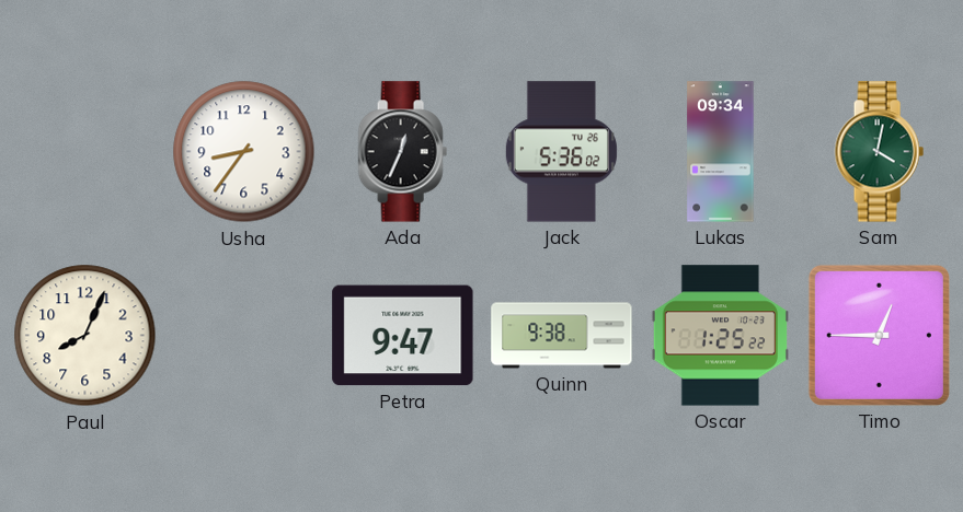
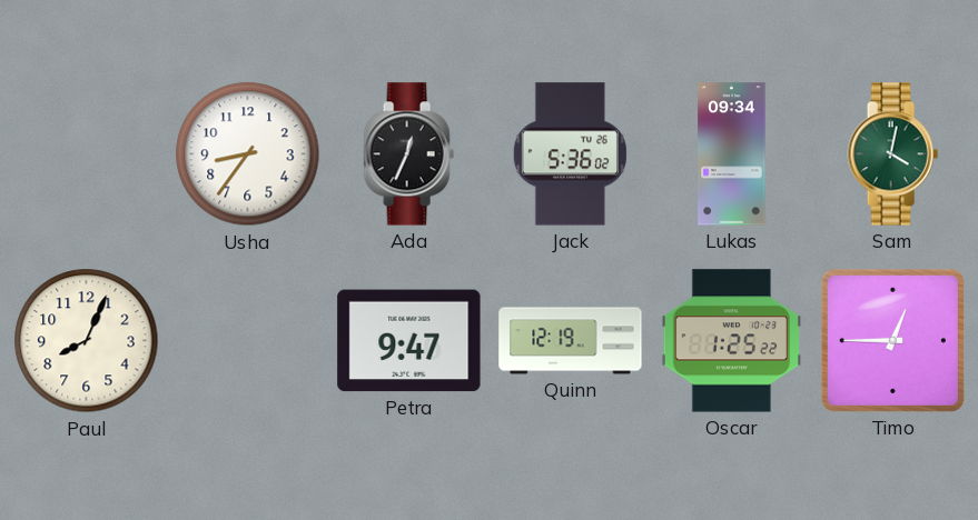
Quinn: 9:38 -> 12:19
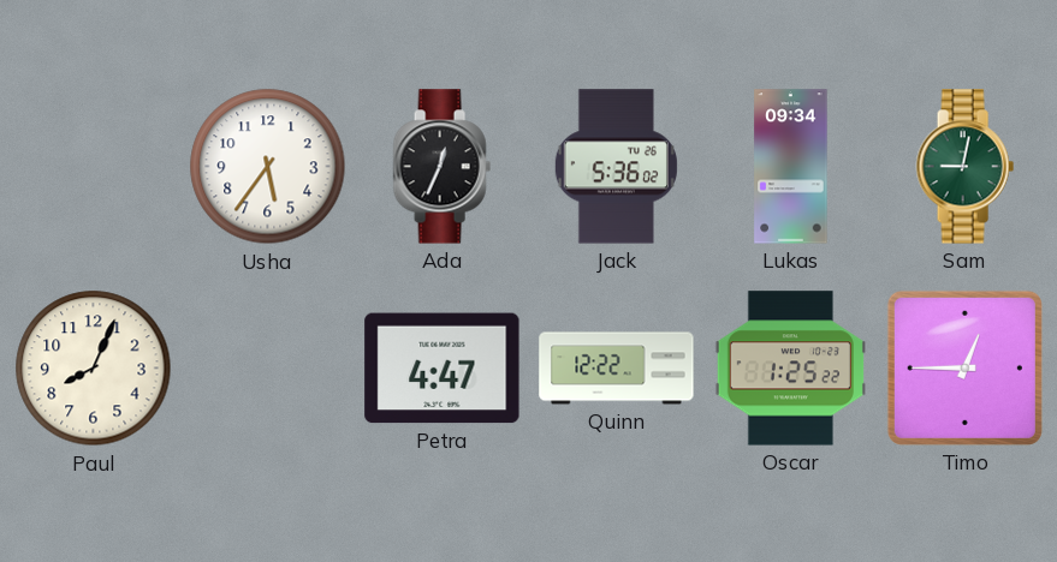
Usha: 8:36 -> 5:36
Sam: 4:02 -> 9:02
Petra: 9:47 -> 4:47
Quinn: 12:19 -> 12:22
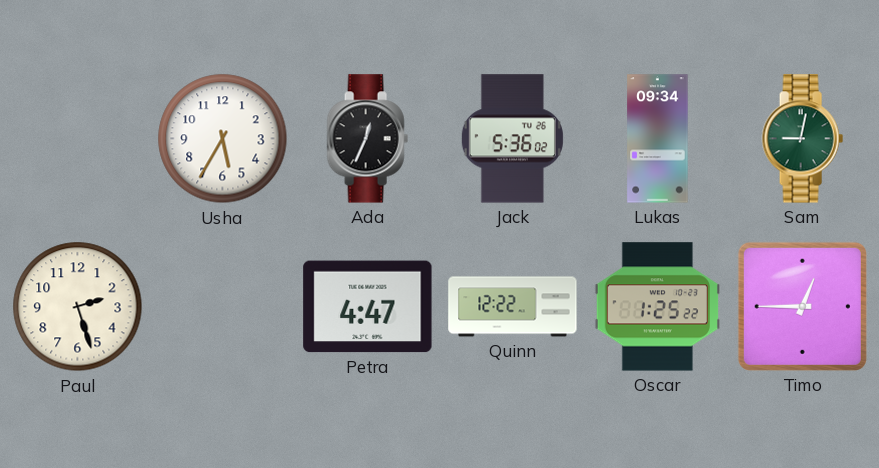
Usha: 5:36 -> 5:35
Paul: 8:04 -> 2:27
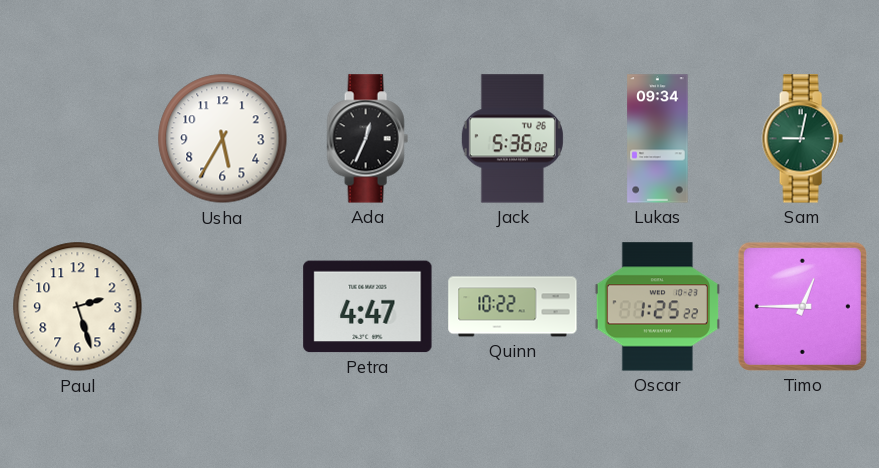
Quinn: 12:22 -> 10:22
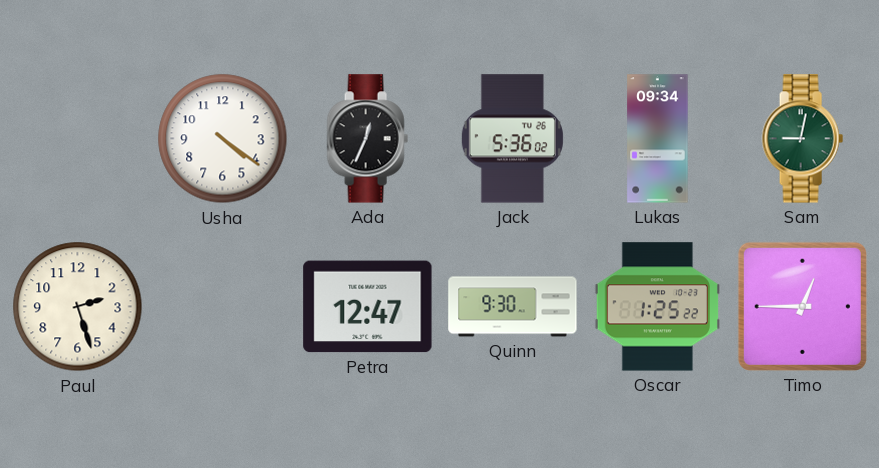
Usha: 5:35 -> 4:21
Petra: 4:47 -> 12:47
Quinn: 10:22 -> 9:30
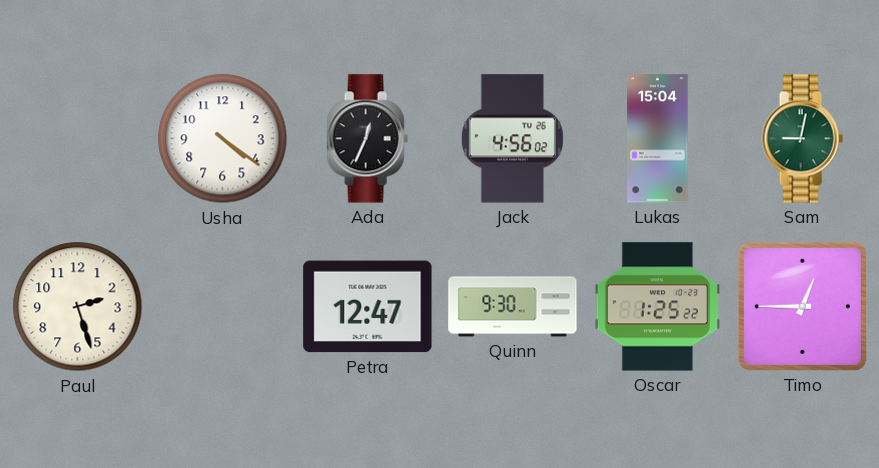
Jack: 5:36 -> 4:56
Lukas: 09:34 -> 15:04
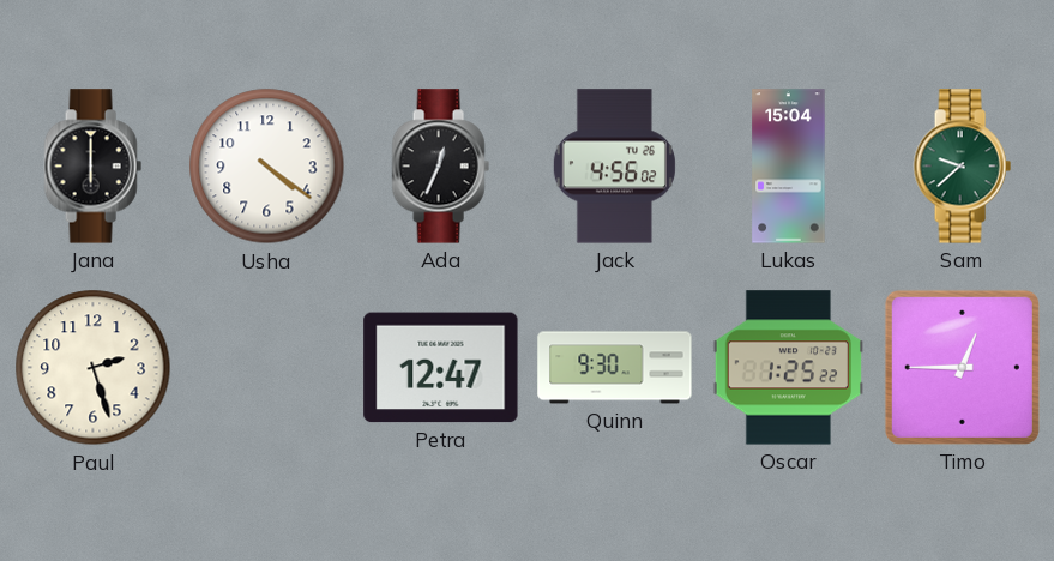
Jana: none -> 6:00
Sam: 9:02 -> 9:38
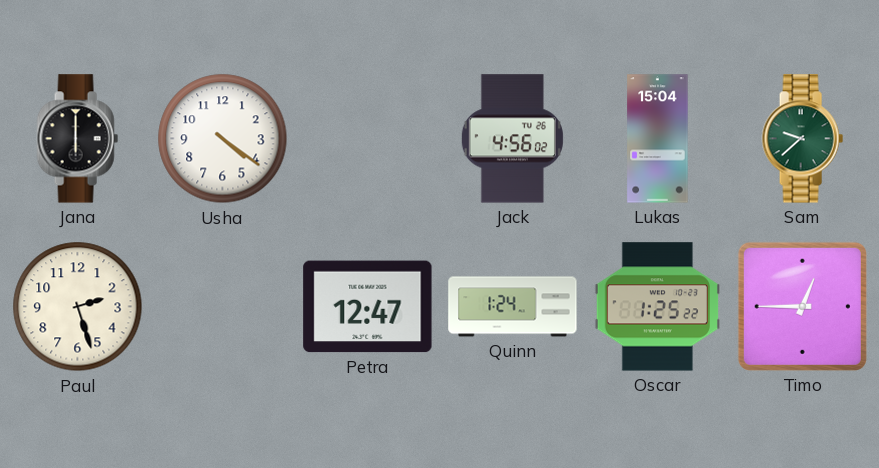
Ada: 12:34 -> none
Quinn: 9:30 -> 1:24
